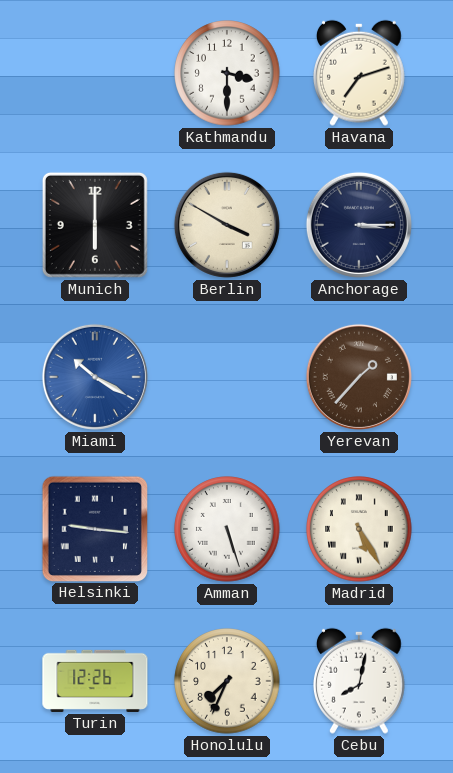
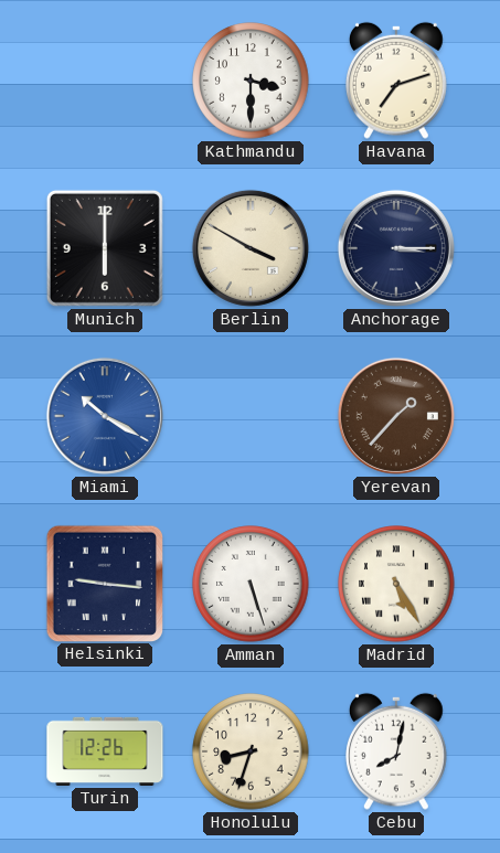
Honolulu: 7:34 -> 8:33
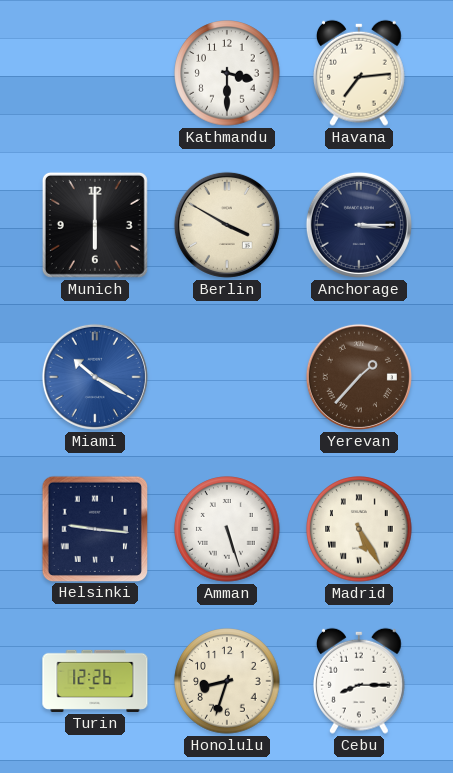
Havana: 7:12 -> 7:14
Cebu: 8:02 -> 8:15
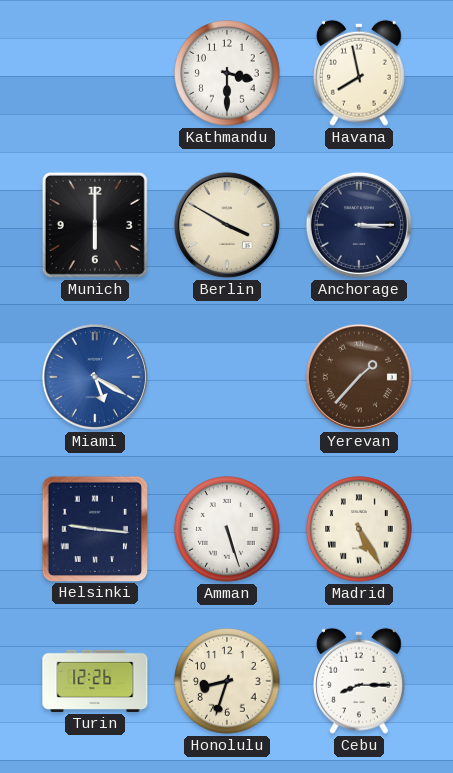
Havana: 7:14 -> 7:58
Miami: 10:20 -> 5:20
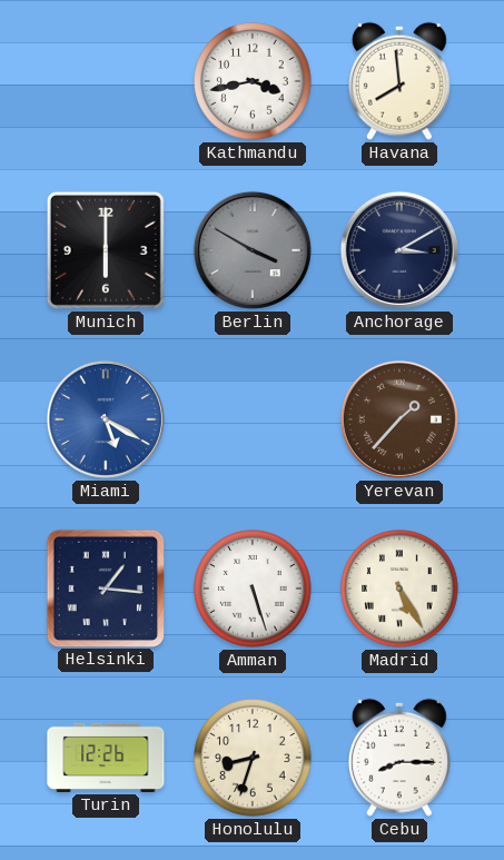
Kathmandu: 3:30 -> 3:43
Havana: 7:58 -> 7:59
Berlin dial: cream -> grey
Anchorage: 3:15 -> 3:10
Helsinki: 9:16 -> 1:16
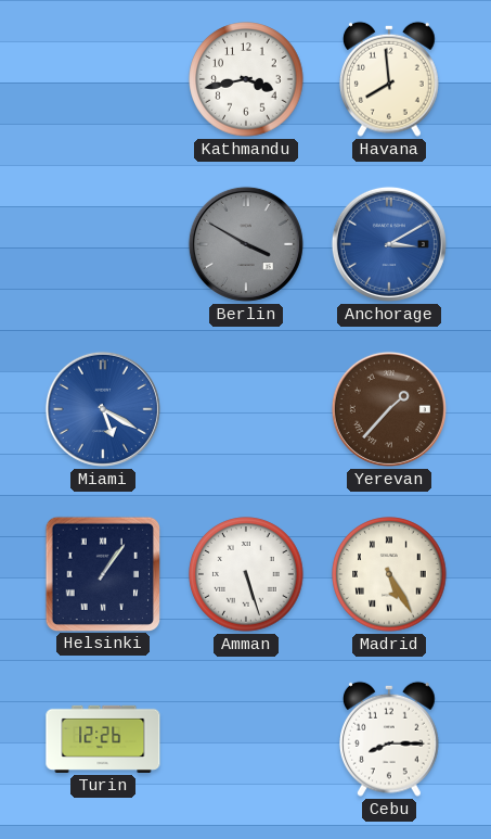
Munich: 6:00 -> none
Anchorage dial: navy -> blue
Helsinki: 1:16 -> 1:06
Honolulu: 8:33 -> none
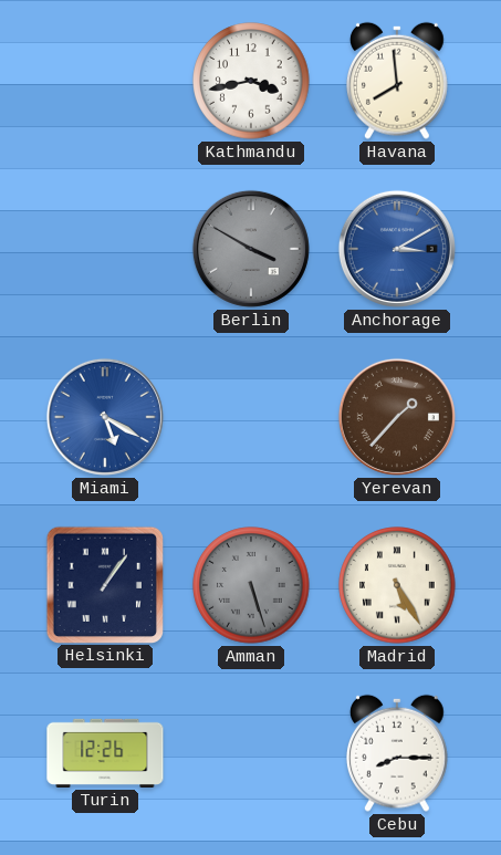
Amman dial: white -> grey
